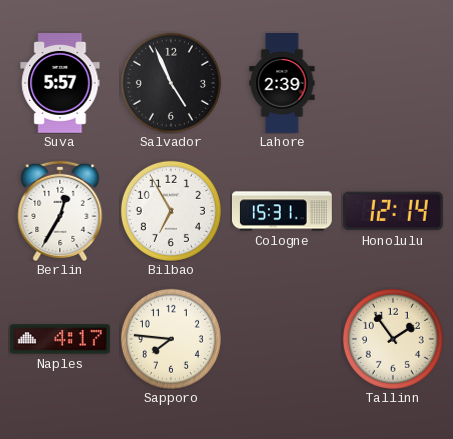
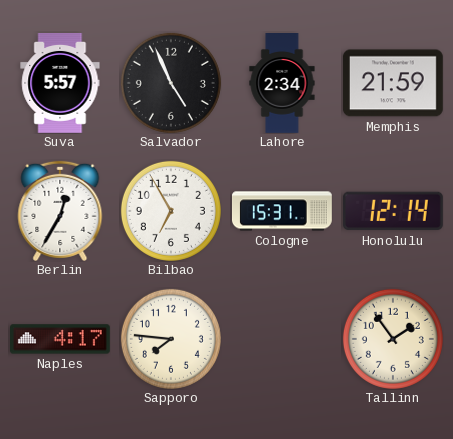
Lahore: 2:39 -> 2:34
Memphis: none -> 21:59
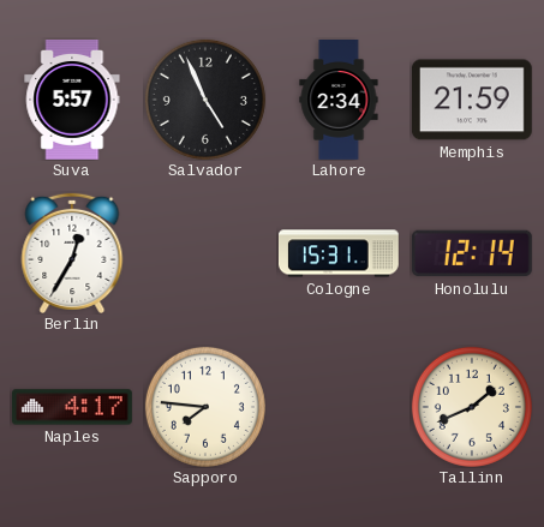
Bilbao: 6:55 -> none
Tallinn: 1:54 -> 1:41
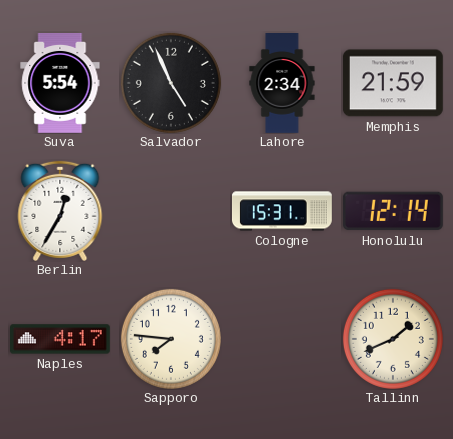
Suva: 5:57 -> 5:54
